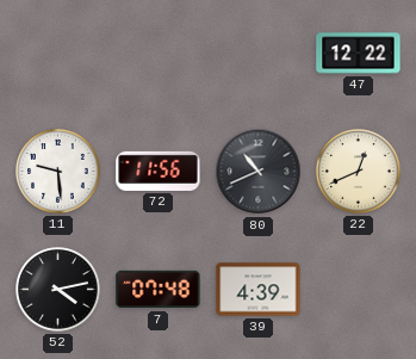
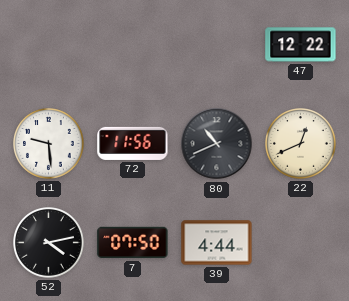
7: 07:48 -> 07:50
39: 4:39 -> 4:44
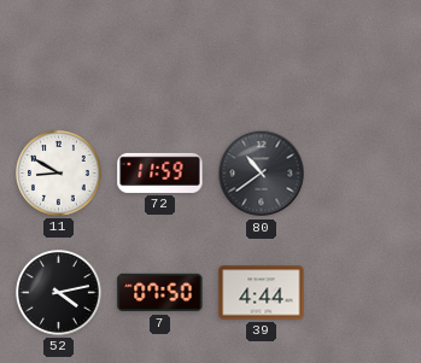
47: 12:22 -> none
11: 9:29 -> 8:50
72: 11:56 -> 11:59
80: 10:41 -> 10:39
22: 12:41 -> none
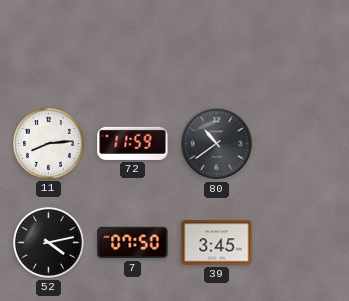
11: 8:50 -> 8:14
39: 4:44 -> 3:45
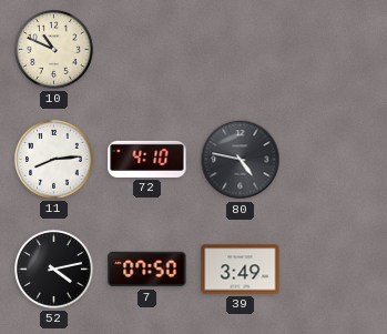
10: none -> 10:49
72: 11:59 -> 4:10
80: 10:39 -> 4:47
39: 3:45 -> 3:49
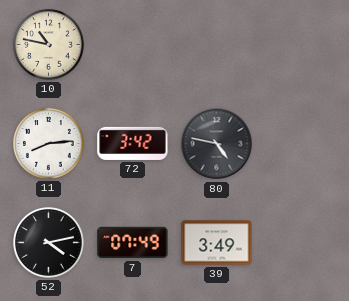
10: 10:49 -> 10:47
72: 4:10 -> 3:42
7: 07:50 -> 07:49
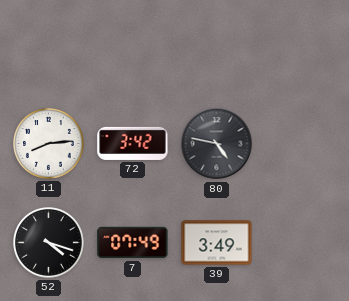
10: 10:47 -> none
52: 4:13 -> 4:18
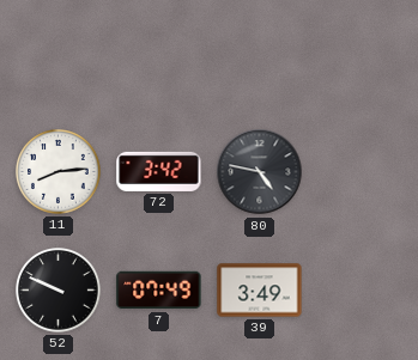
52: 4:18 -> 9:49
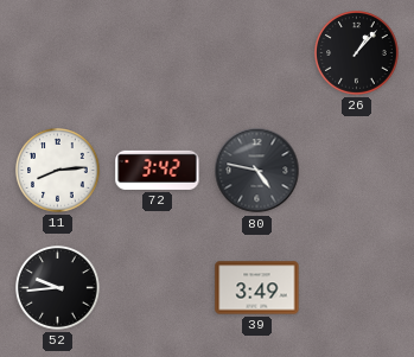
26: none -> 1:07
52: 9:49 -> 9:44
7: 07:49 -> none
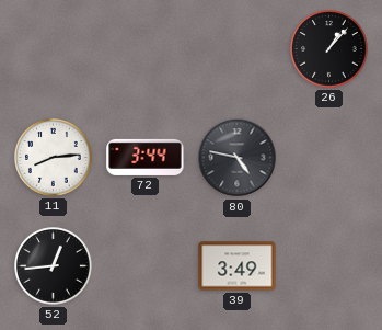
72: 3:42 -> 3:44
52: 9:44 -> 12:44
